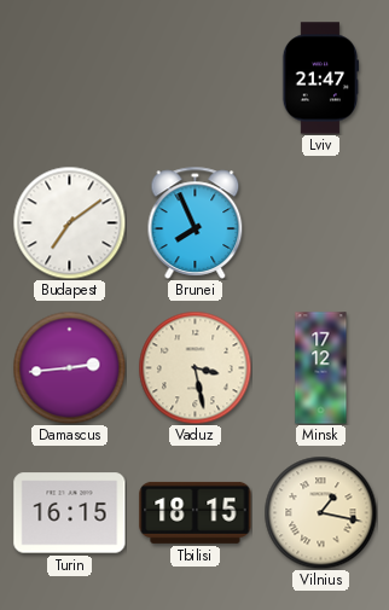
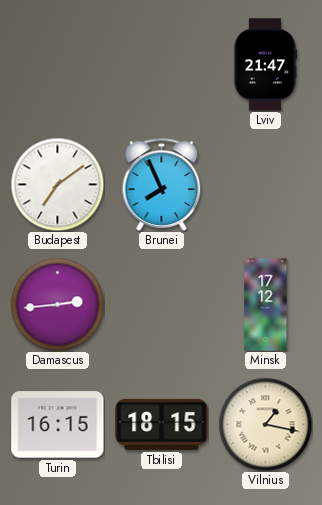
Vaduz: 3:28 -> none
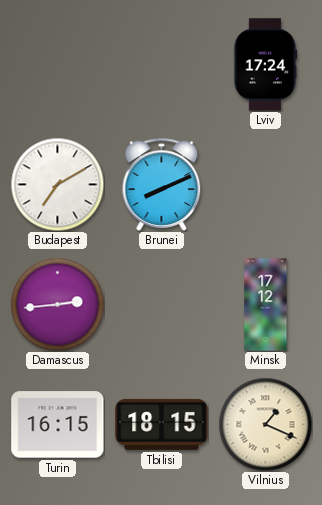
Lviv: 21:47 -> 17:24
Budapest: 7:09 -> 7:10
Brunei: 7:56 -> 8:11
Vilnius: 1:17 -> 1:19
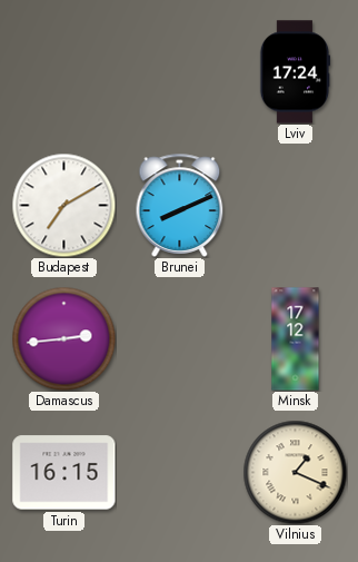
Tbilisi: 18:15 -> none
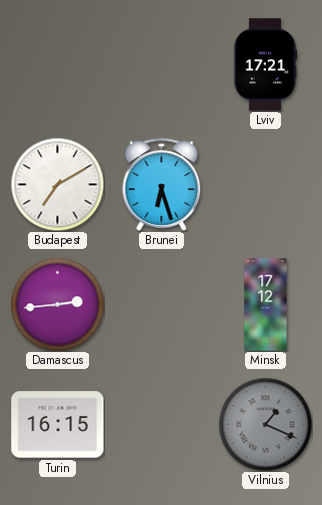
Lviv: 17:24 -> 17:21
Brunei: 8:11 -> 6:27
Vilnius dial: cream -> grey
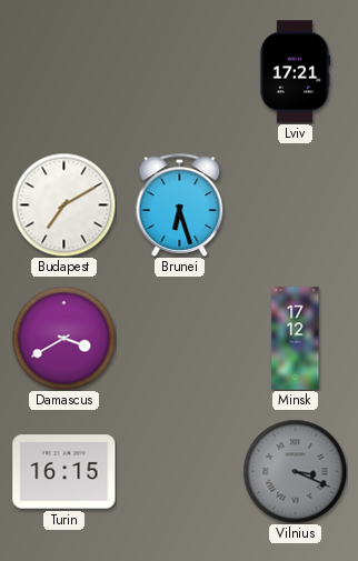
Damascus: 2:44 -> 3:40
Vilnius: 1:19 -> 3:19
